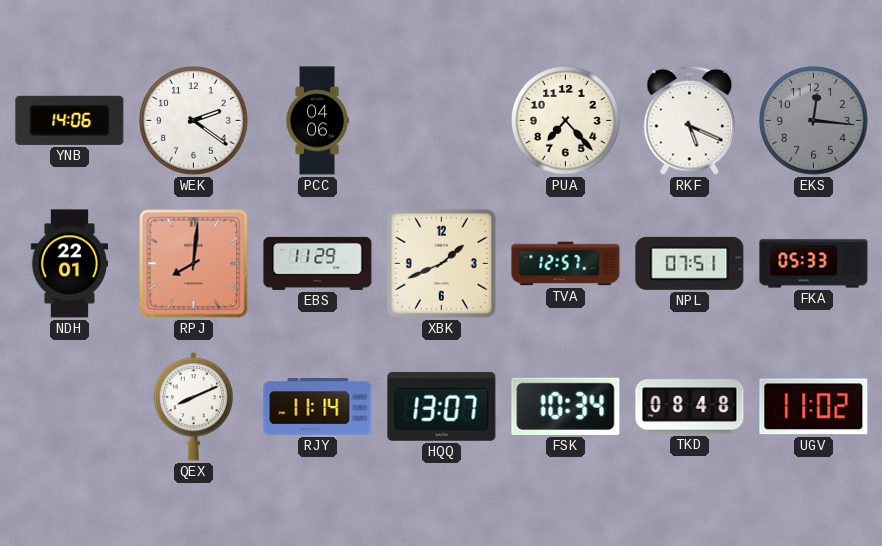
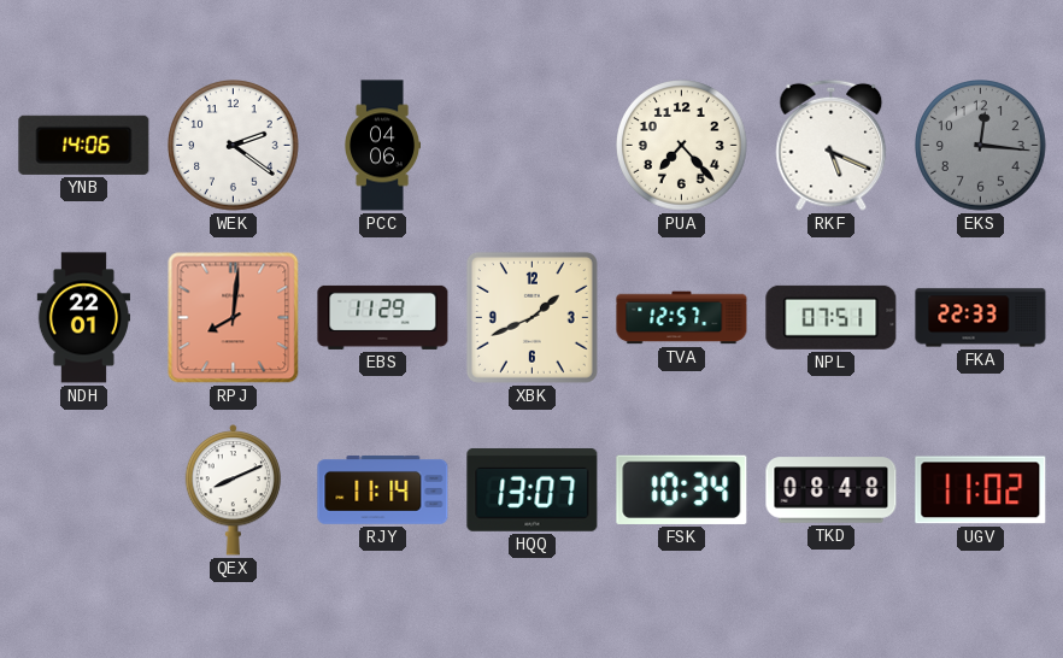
FKA: 05:33 -> 22:33
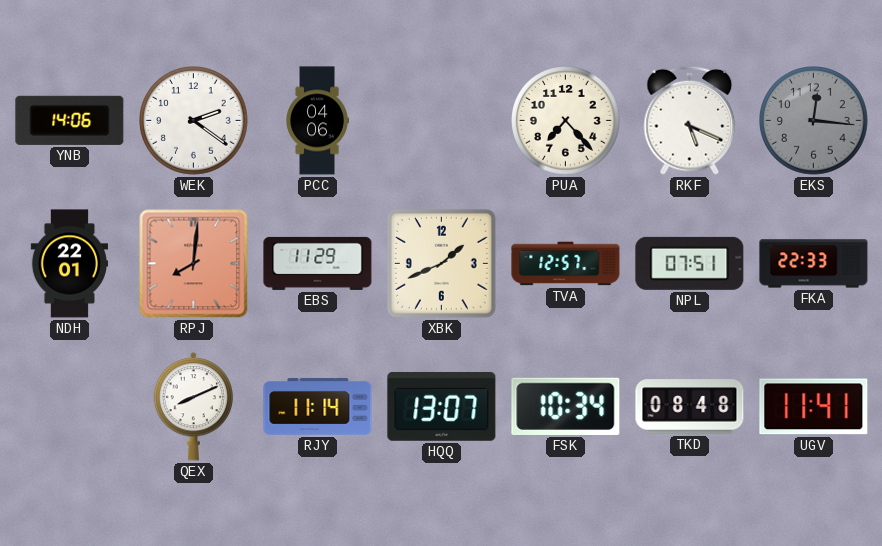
UGV: 11:02 -> 11:41
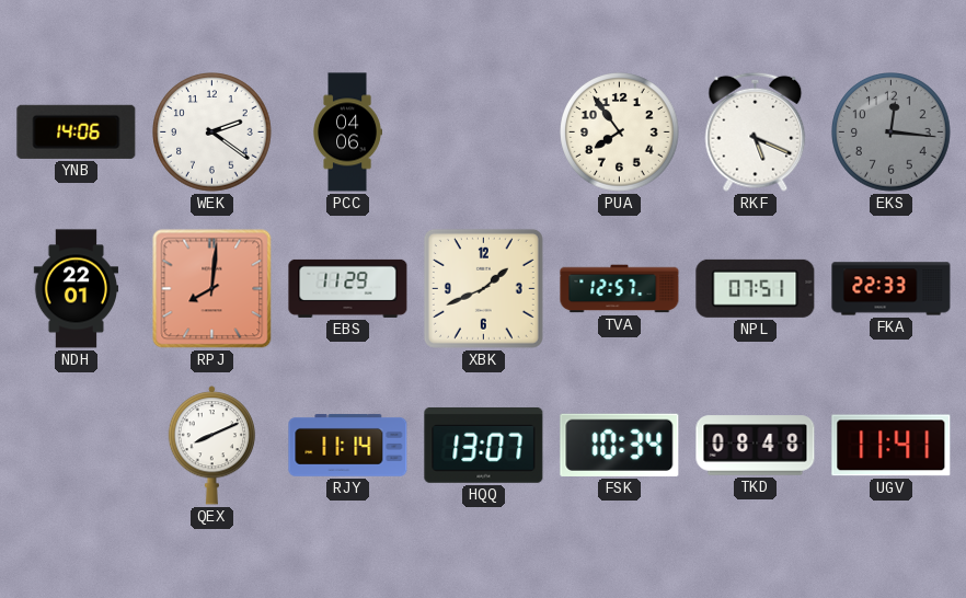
PUA: 7:23 -> 7:54
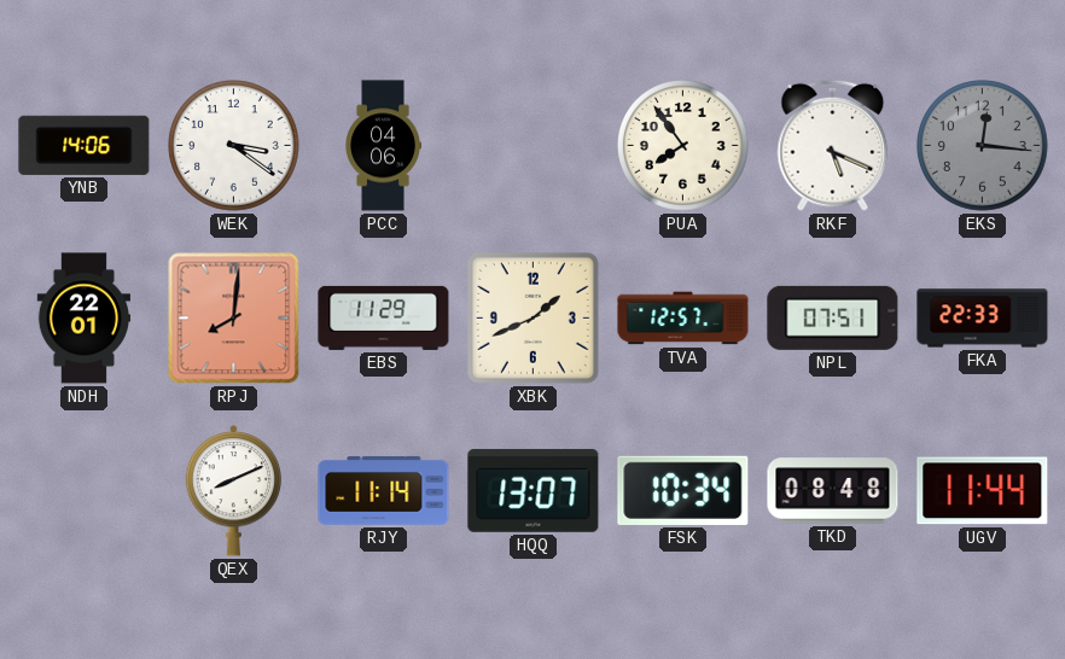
WEK: 2:21 -> 3:21
UGV: 11:41 -> 11:44
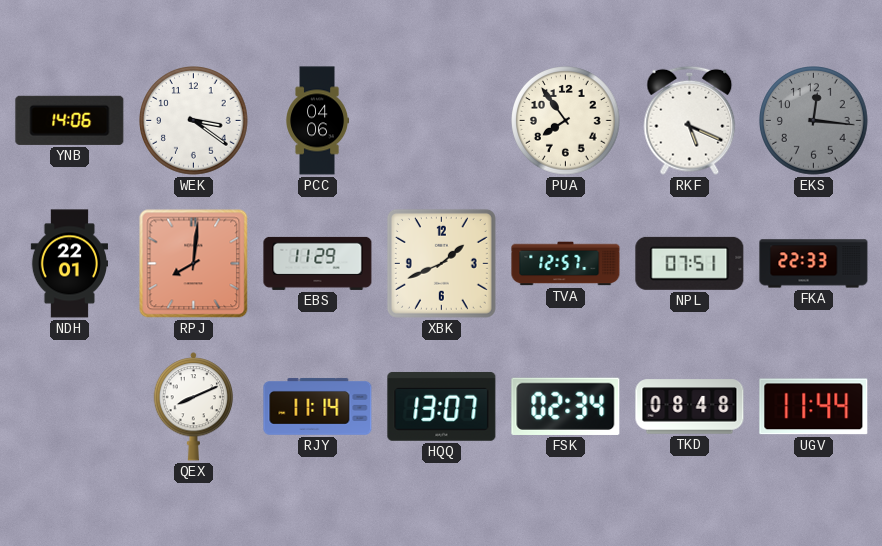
FSK: 10:34 -> 02:34
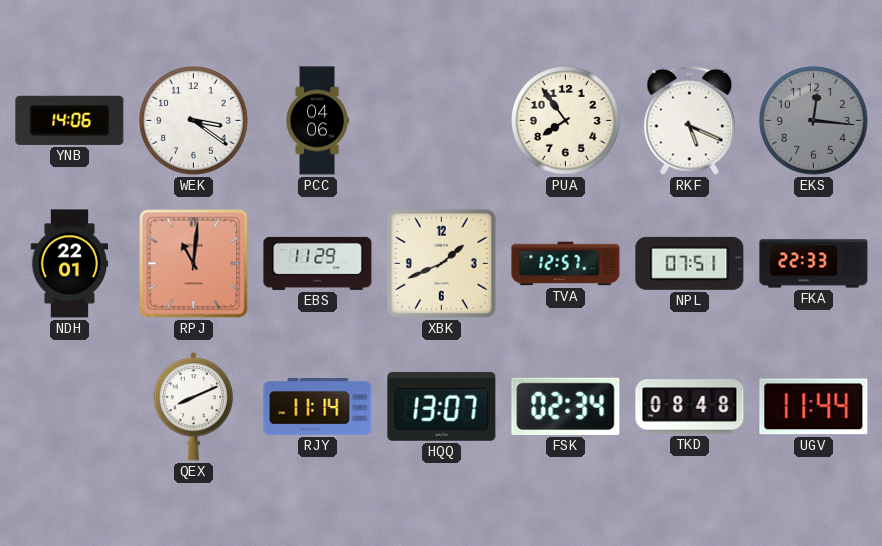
RPJ: 8:01 -> 11:01
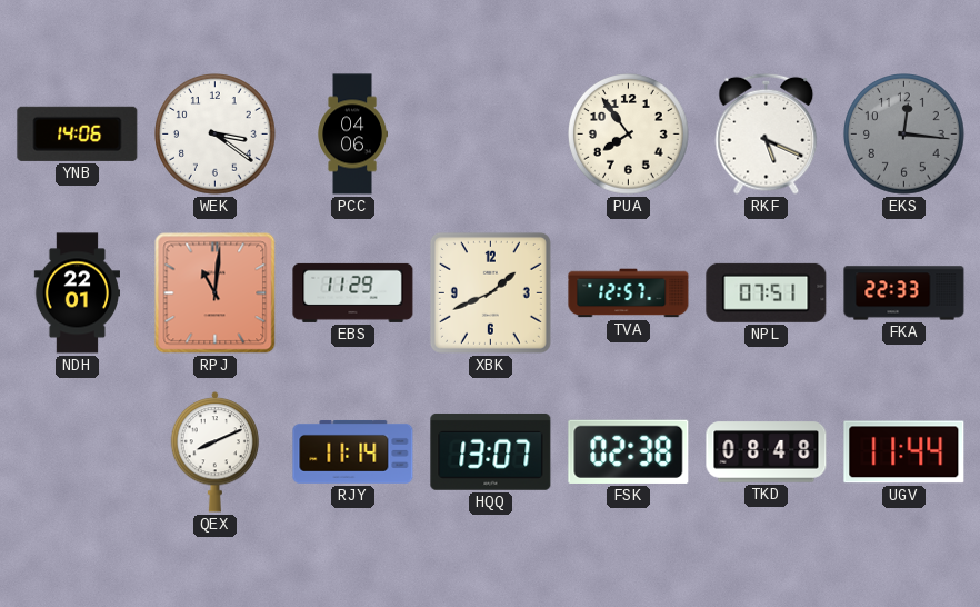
FSK: 02:34 -> 02:38
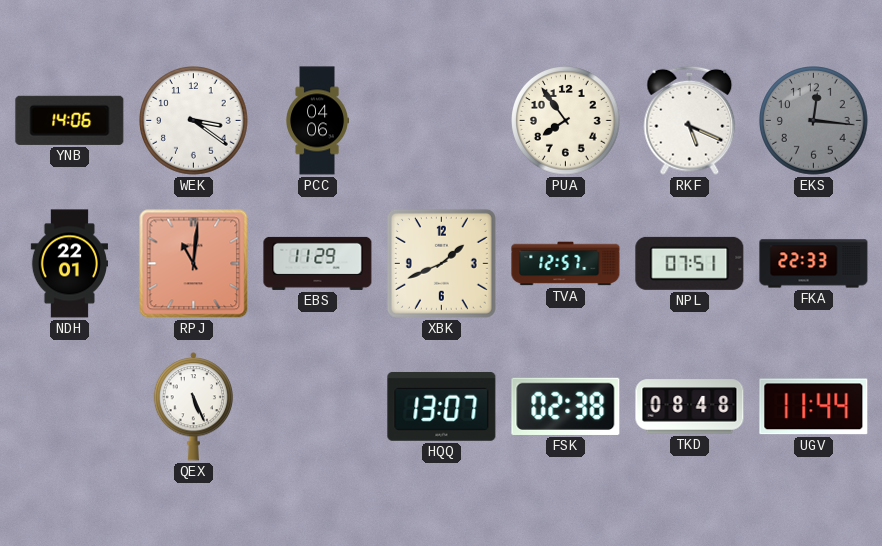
QEX: 8:11 -> 5:26
RJY: 11:14 -> none
